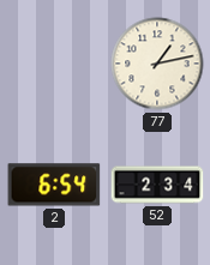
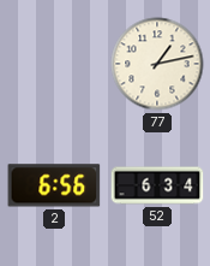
2: 6:54 -> 6:56
52: 2:34 -> 6:34
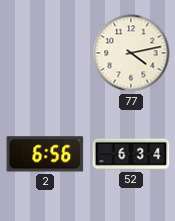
77: 1:13 -> 4:13
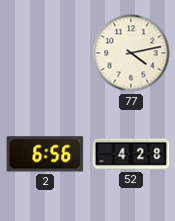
52: 6:34 -> 4:28
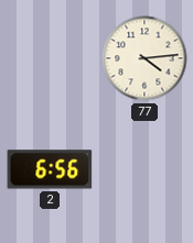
77: 4:13 -> 4:14
52: 4:28 -> none
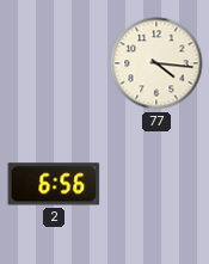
77: 4:14 -> 4:16
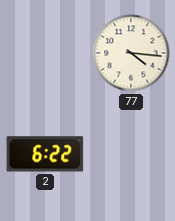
2: 6:56 -> 6:22
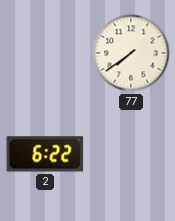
77: 4:16 -> 7:39
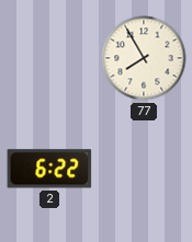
77: 7:39 -> 7:55
